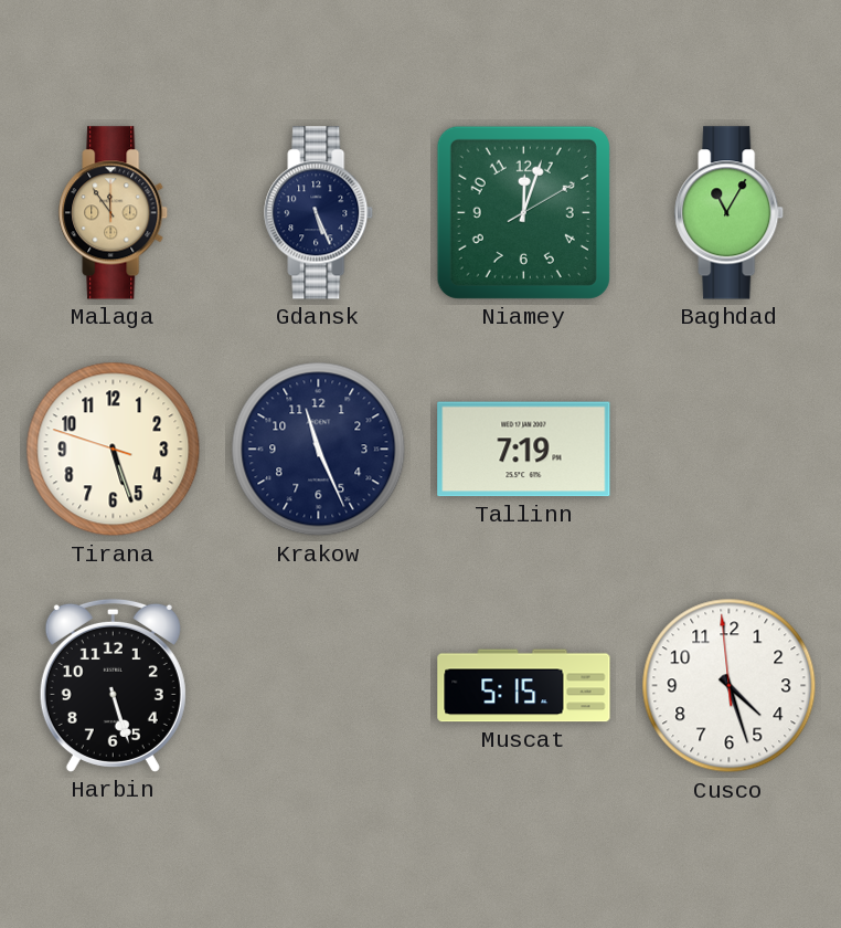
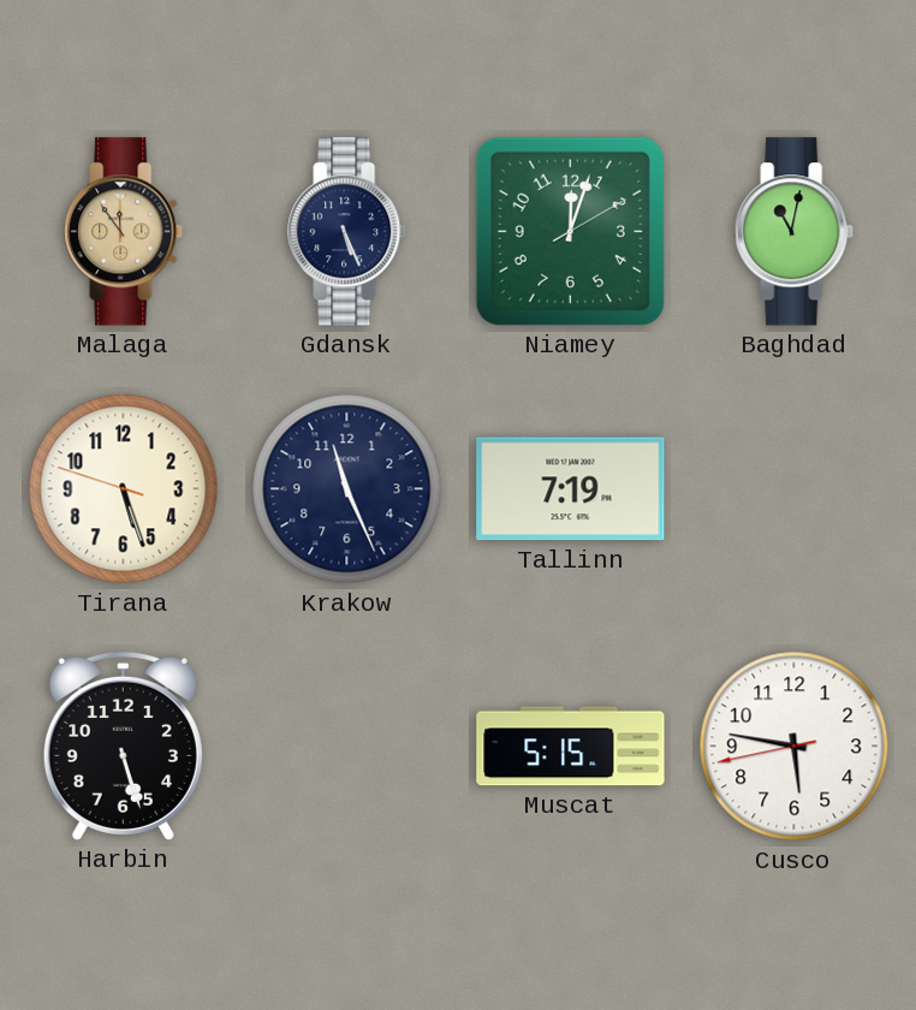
Baghdad: 11:05 -> 11:02
Cusco: 4:26 -> 5:46
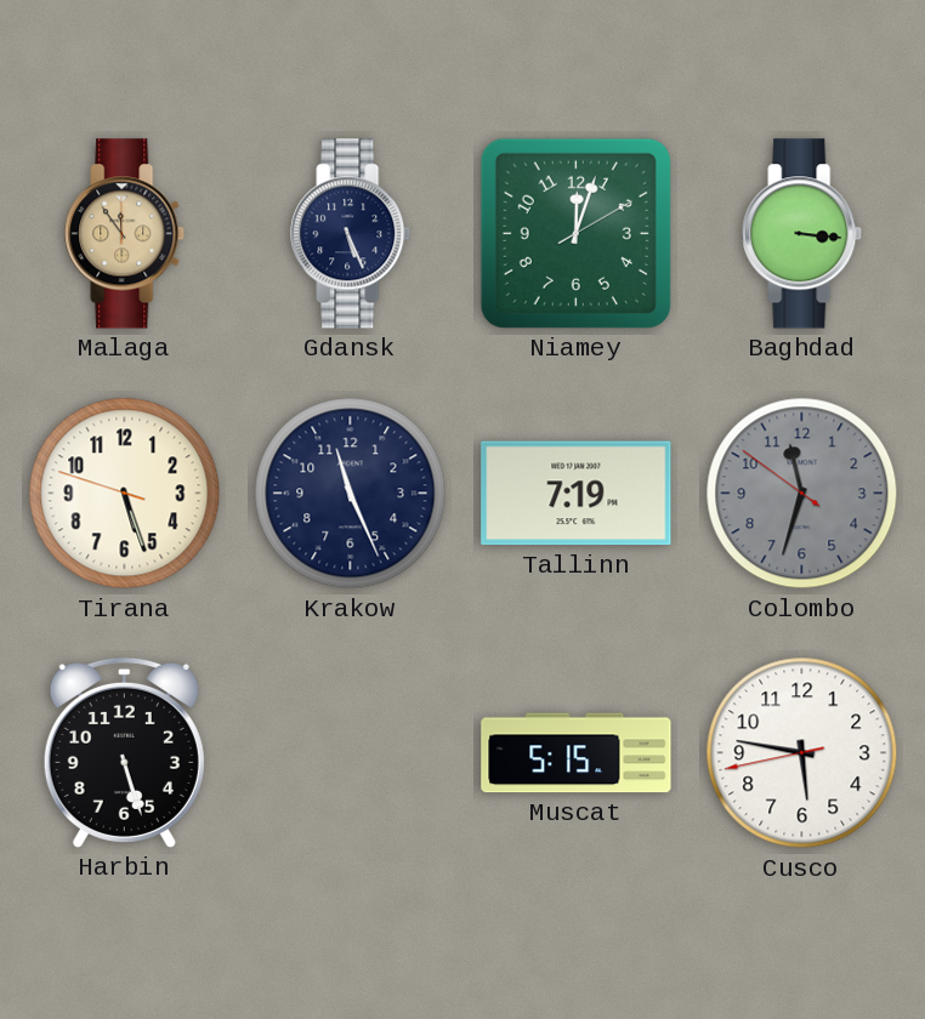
Baghdad: 11:02 -> 3:16
Colombo: none -> 11:32
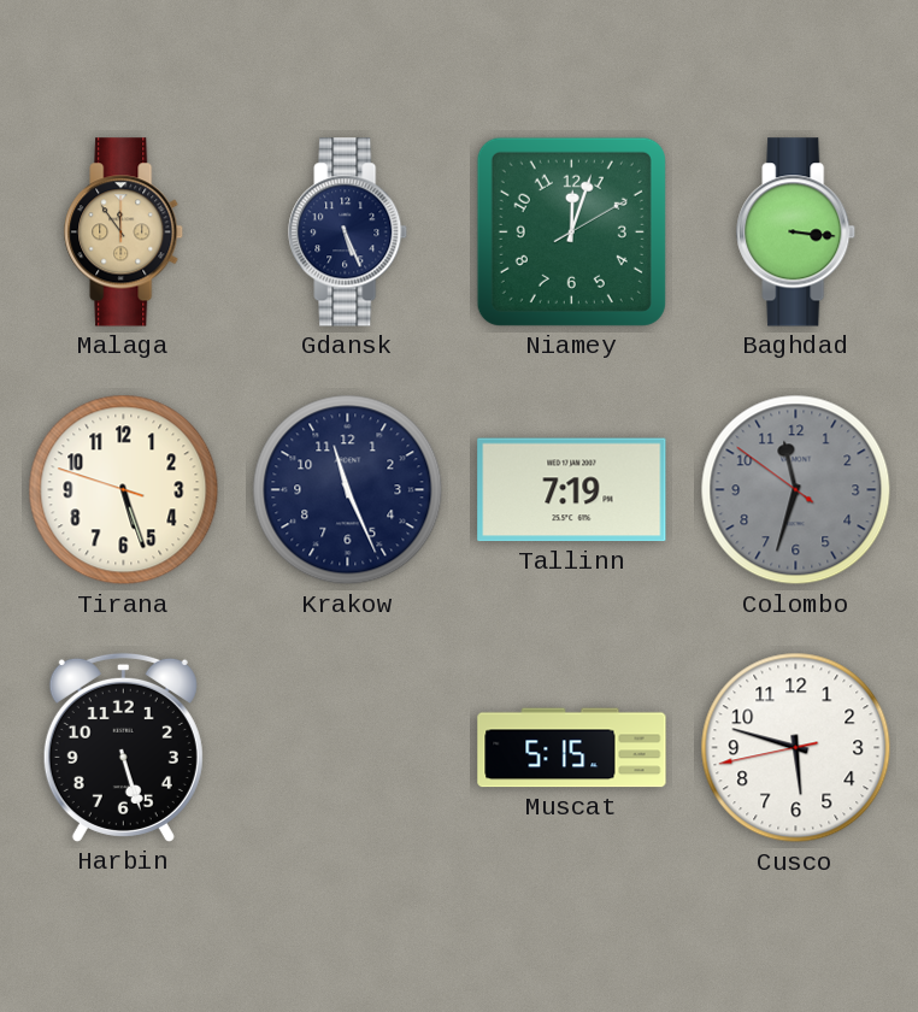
Cusco: 5:46 -> 5:47
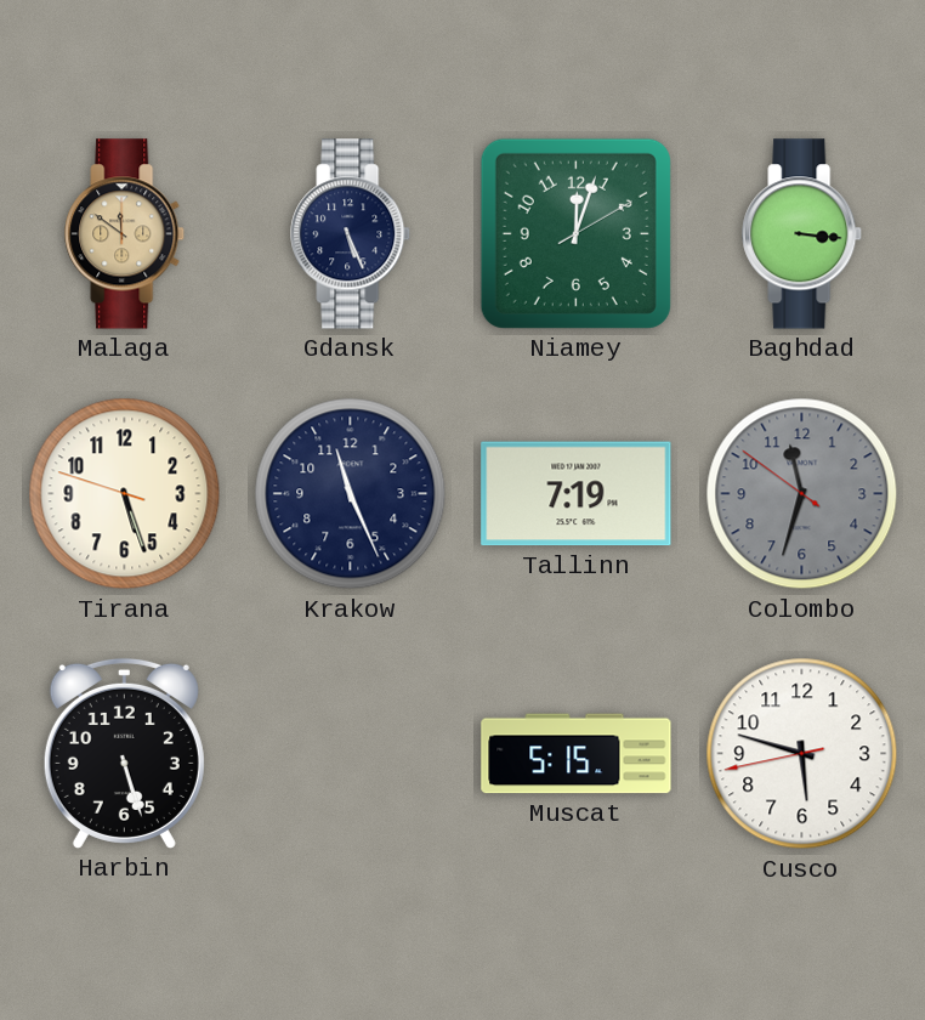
Malaga: 11:54 -> 11:51
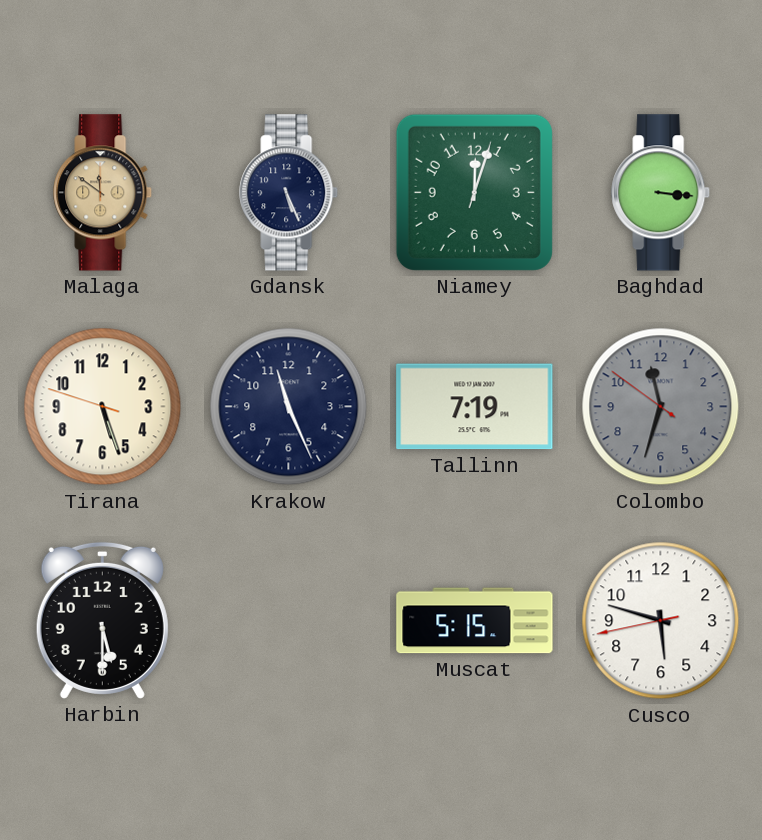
Niamey: 12:03:10 -> 12:03:03
Harbin: 5:27 -> 5:30
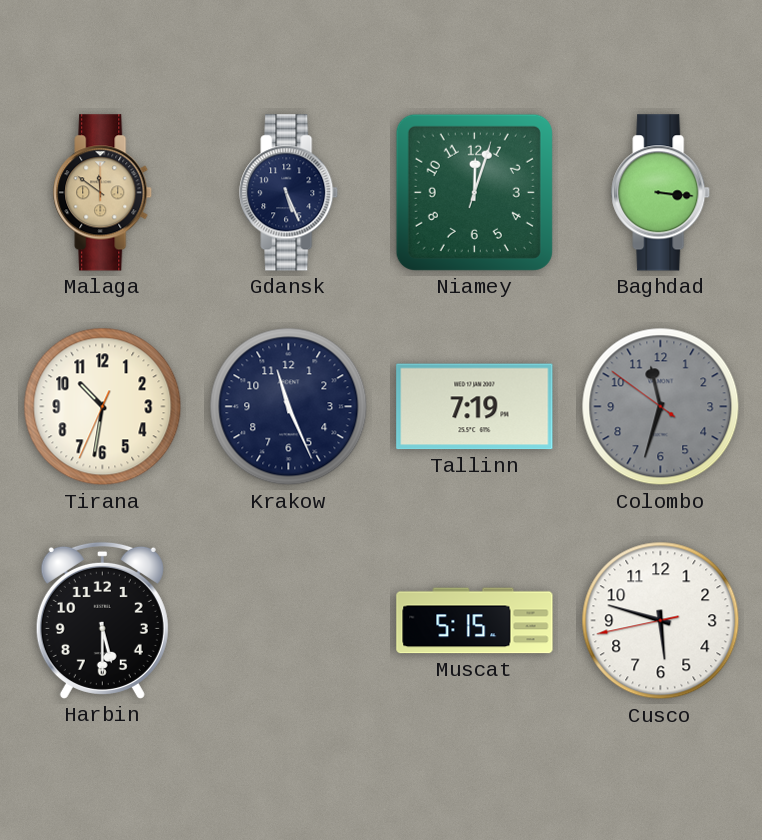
Tirana: 5:26 -> 10:31
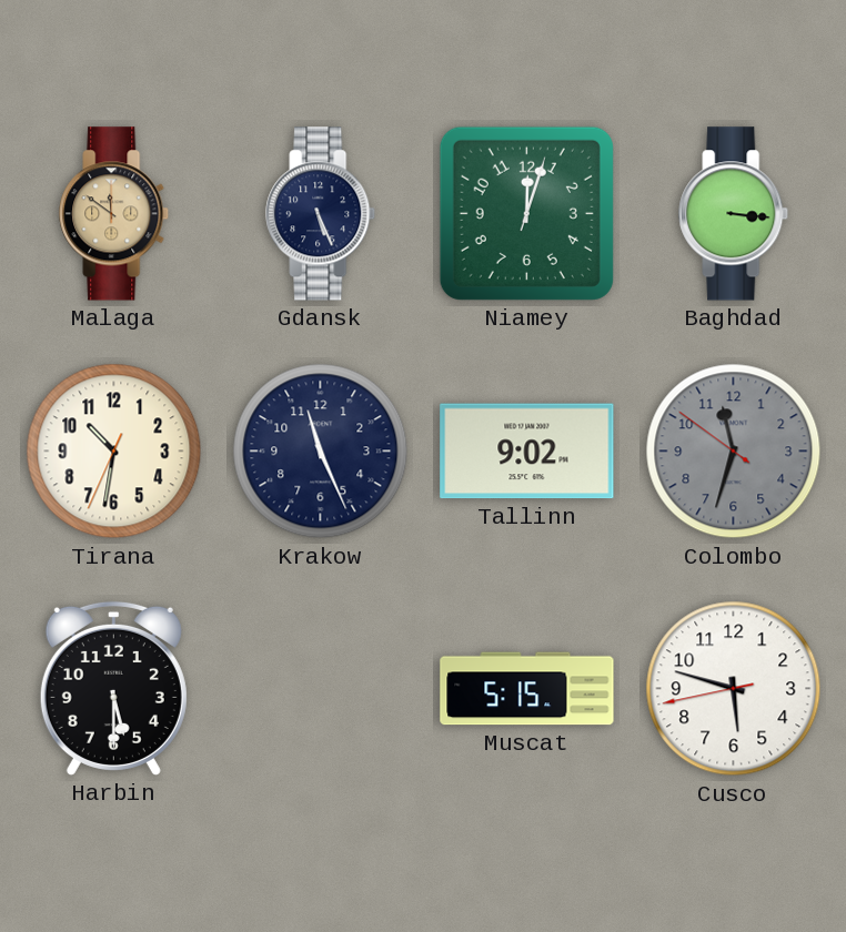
Tallinn: 7:19 -> 9:02
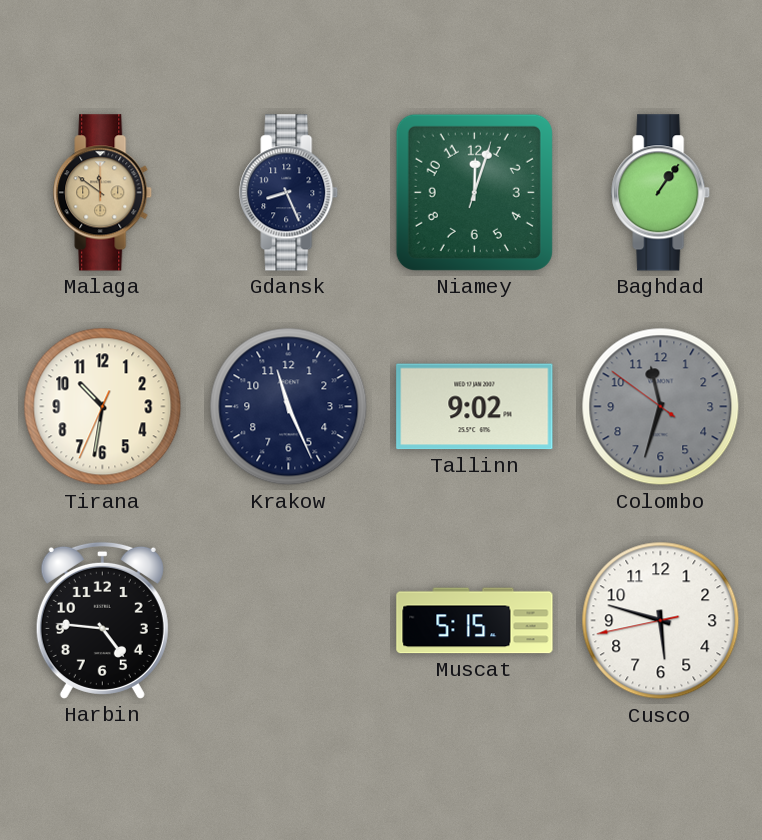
Gdansk: 5:26 -> 8:26
Baghdad: 3:16 -> 1:06
Harbin: 5:30 -> 4:46
